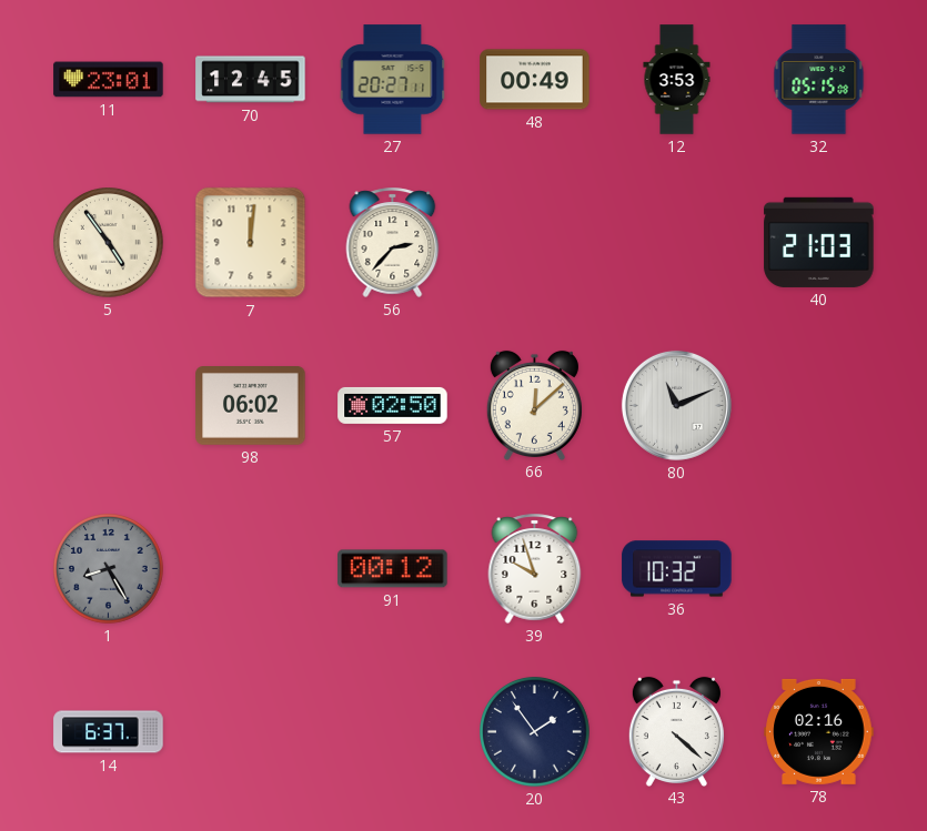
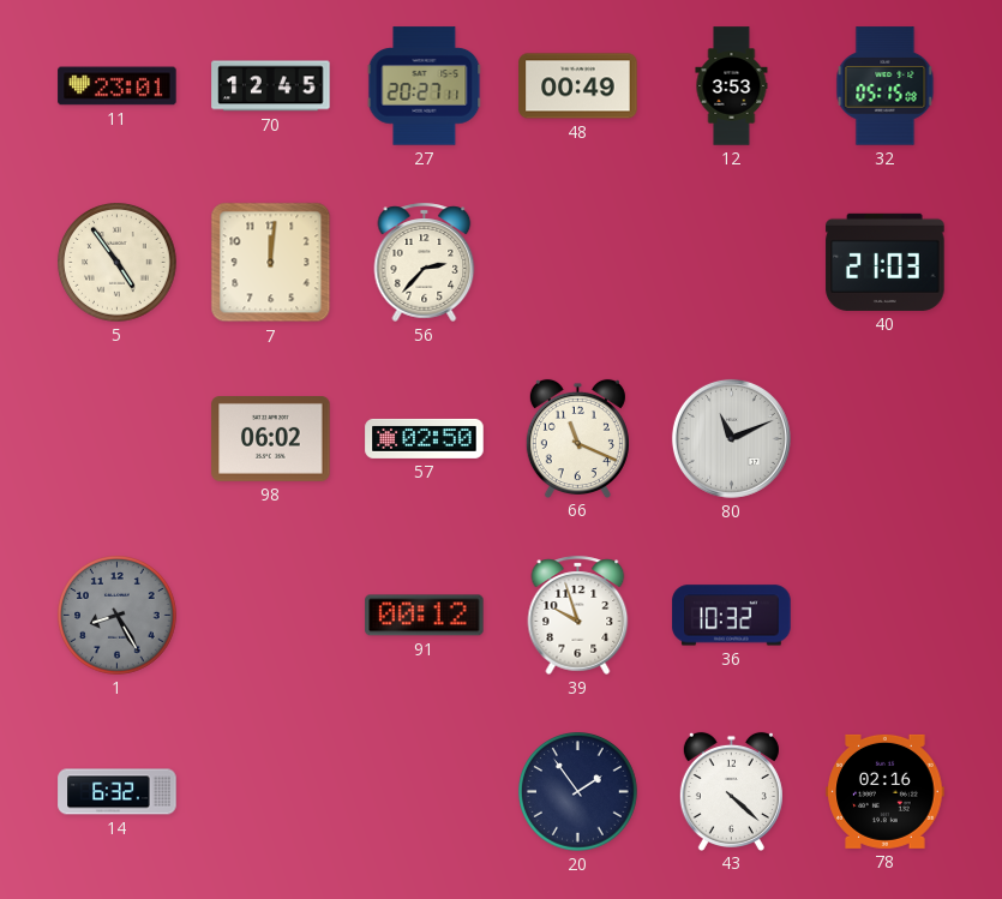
66: 12:08 -> 11:19
14: 6:37 -> 6:32
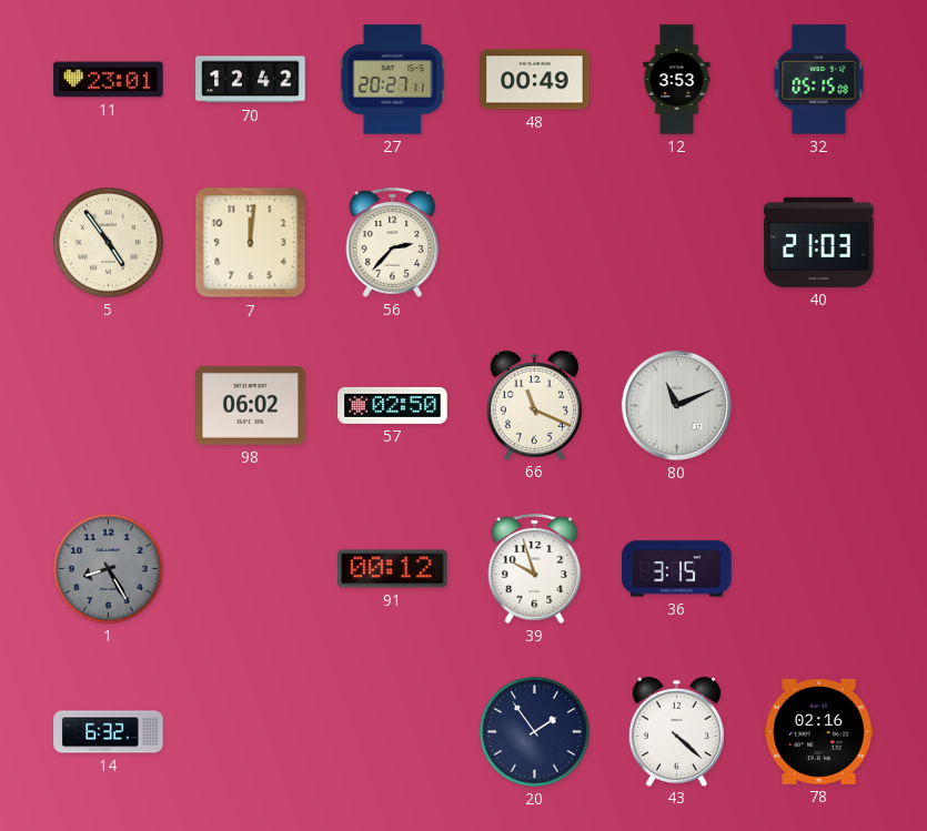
70: 12:45 -> 12:42
36: 10:32 -> 3:15
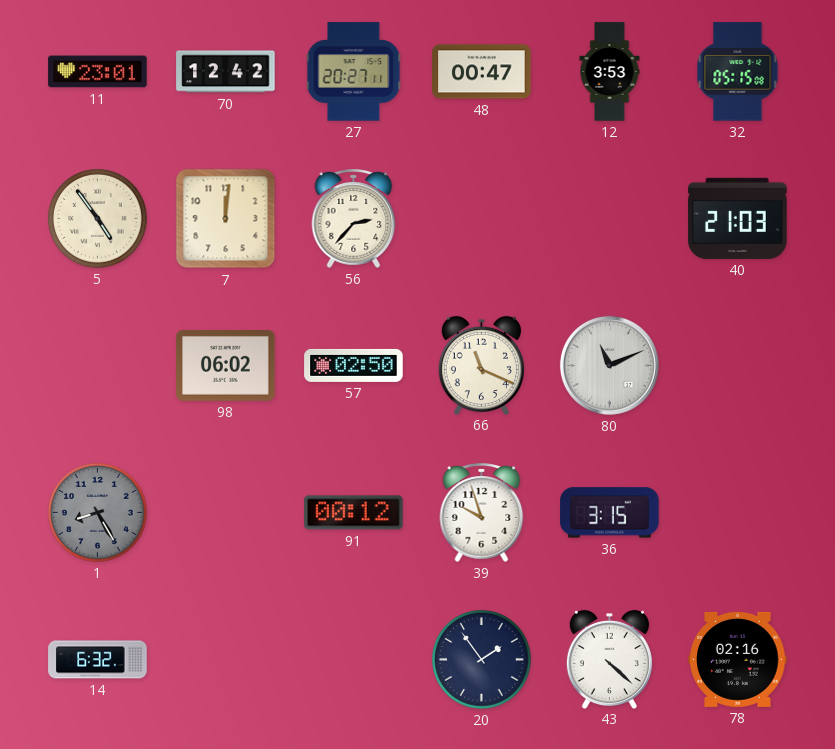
48: 00:49 -> 00:47
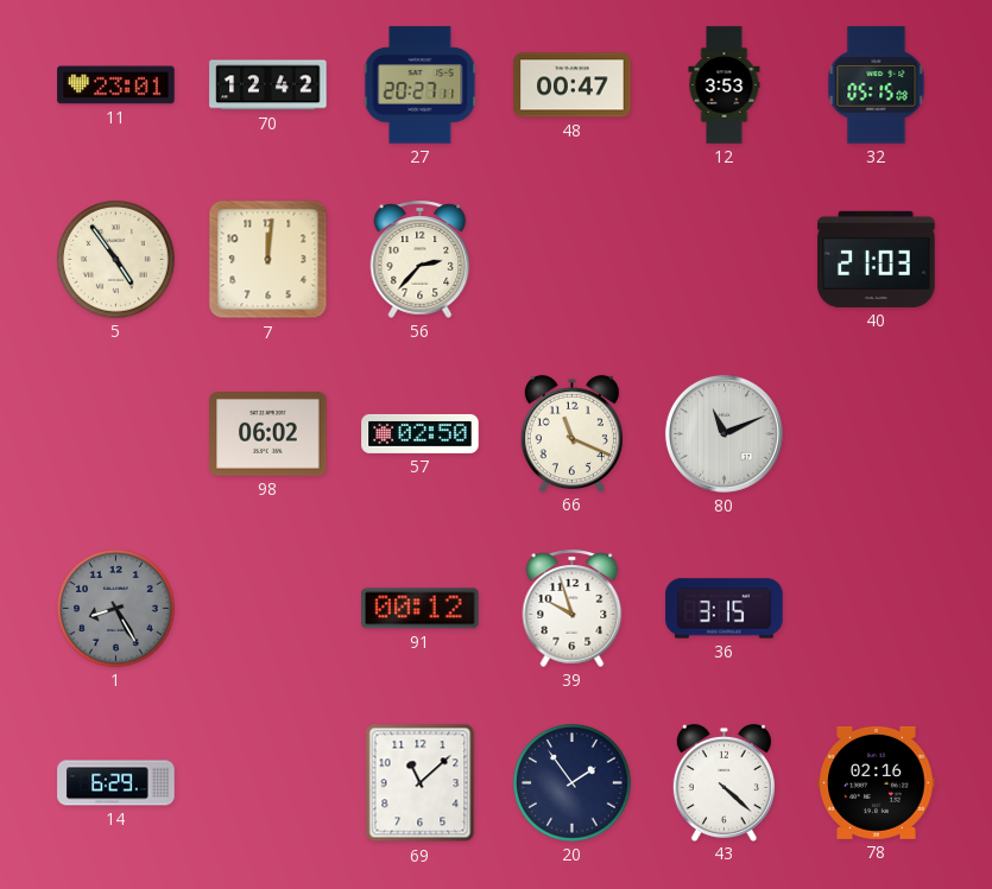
14: 6:32 -> 6:29
69: none -> 11:08
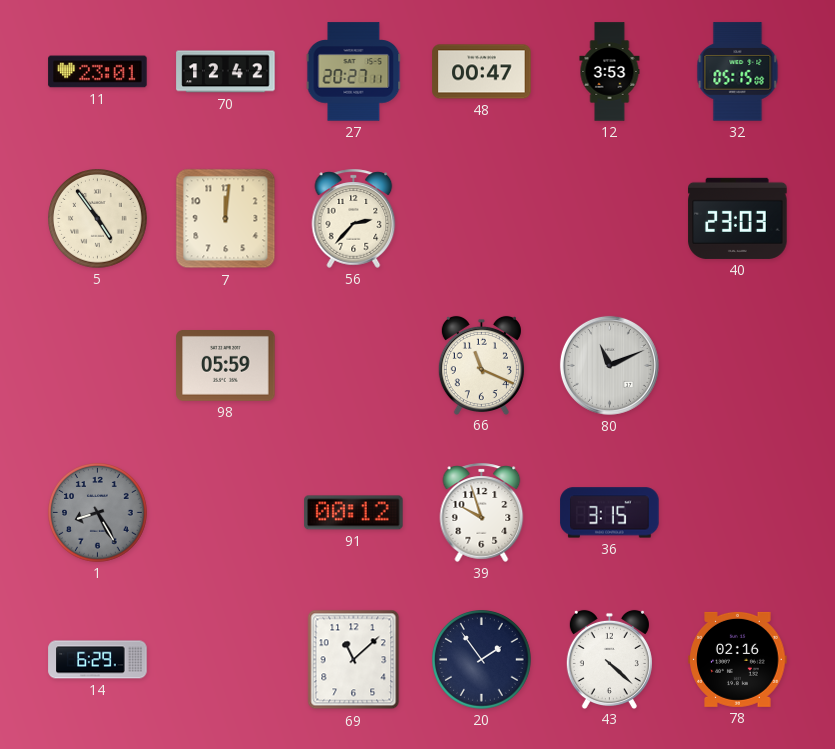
40: 21:03 -> 23:03
98: 06:02 -> 05:59
57: 02:50 -> none
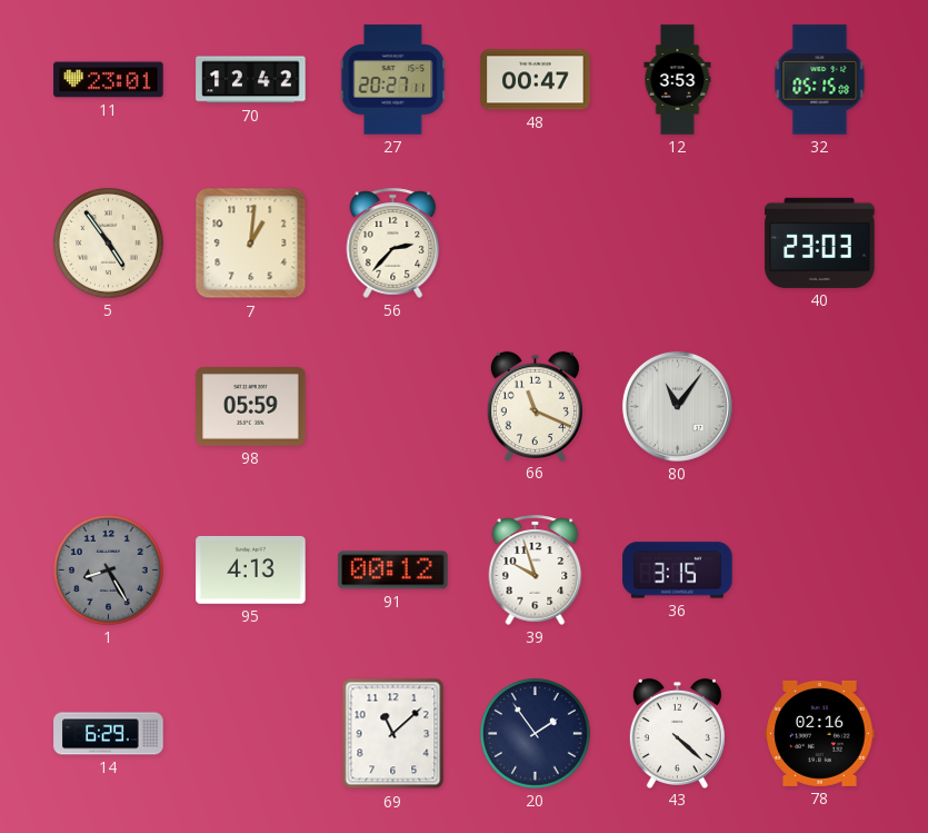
7: 12:01 -> 1:01
80: 11:11 -> 11:06
95: none -> 4:13
